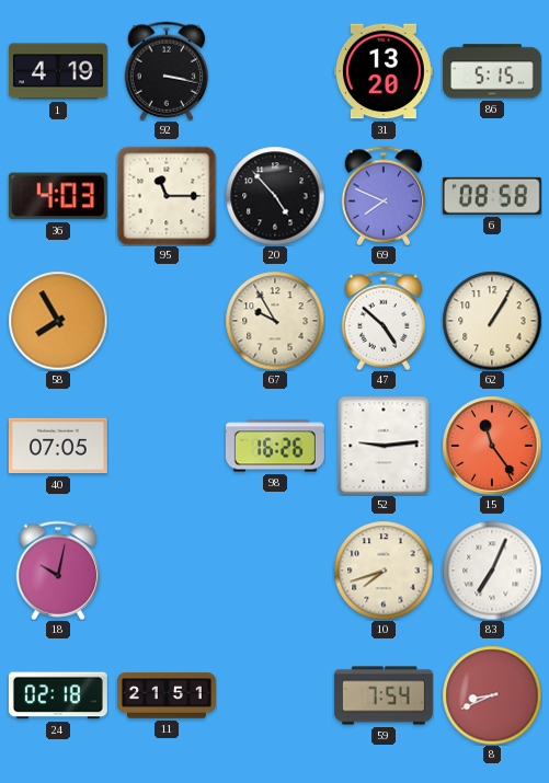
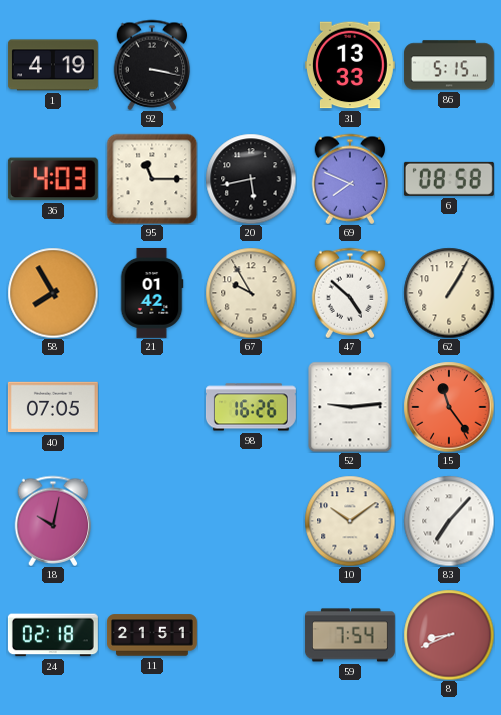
31: 13:20 -> 13:33
20: 4:53 -> 5:43
21: none -> 01:42
10: 7:42 -> 10:09
83: 7:04 -> 7:07
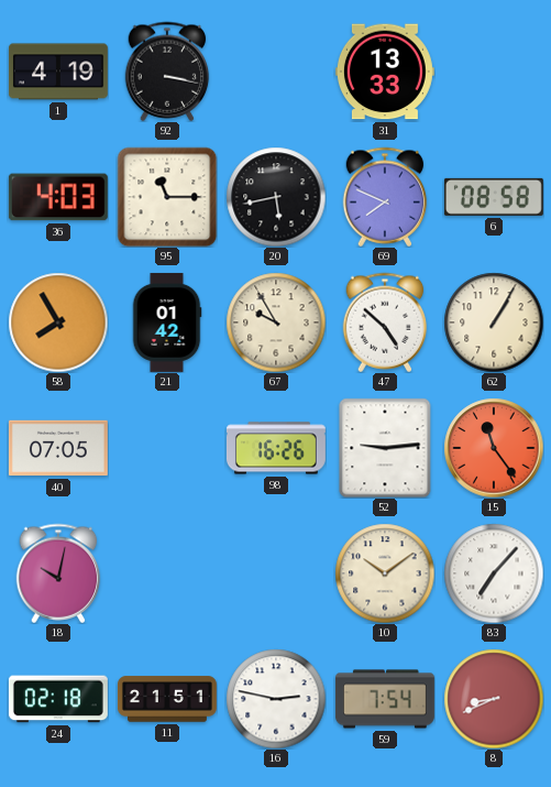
86: 5:15 -> none
16: none -> 2:47
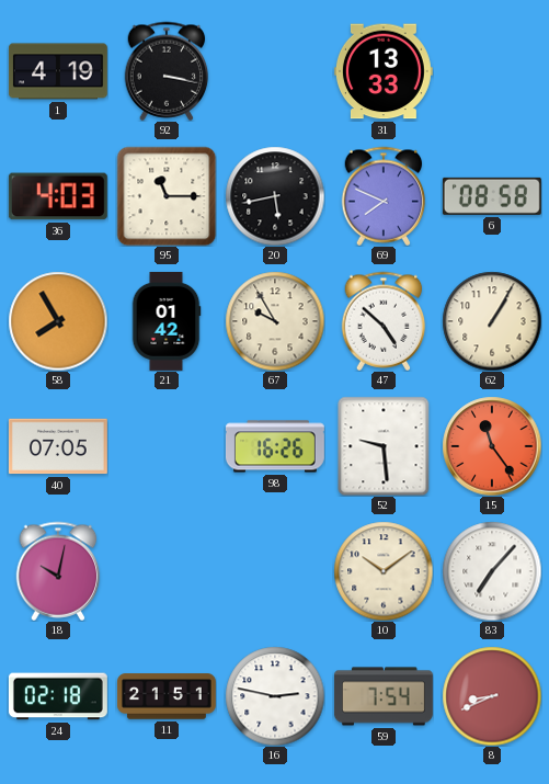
52: 9:14 -> 9:29
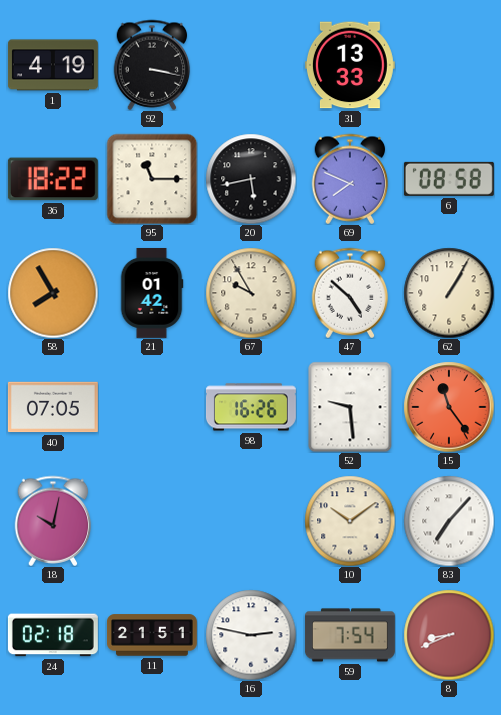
36: 4:03 -> 18:22
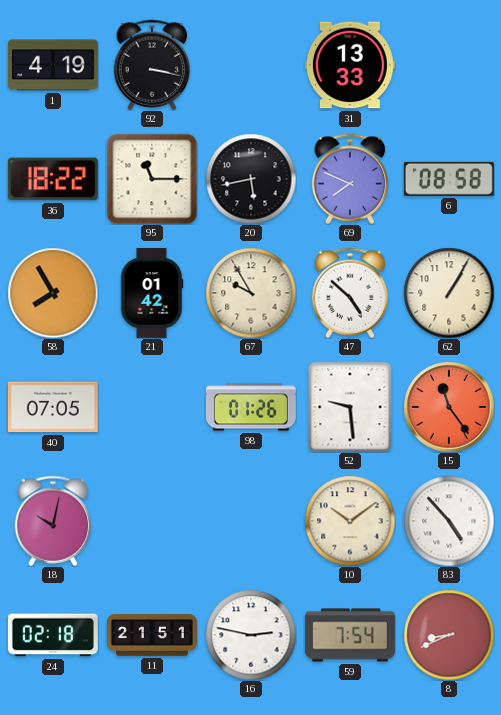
98: 16:26 -> 01:26
83: 7:07 -> 4:53
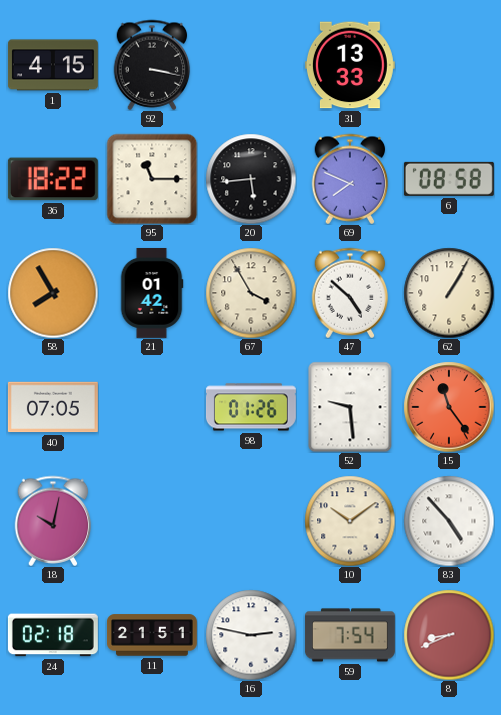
1: 4:19 -> 4:15
20: 5:43 -> 5:44
67: 9:55 -> 3:55
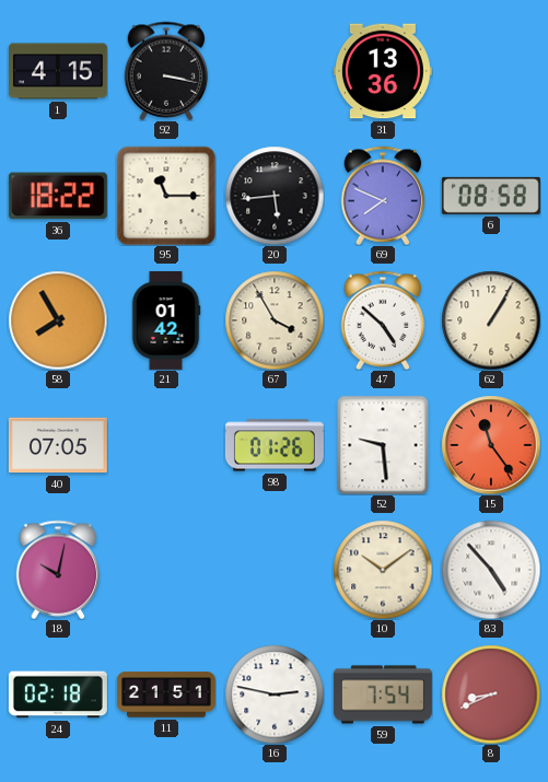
31: 13:33 -> 13:36
